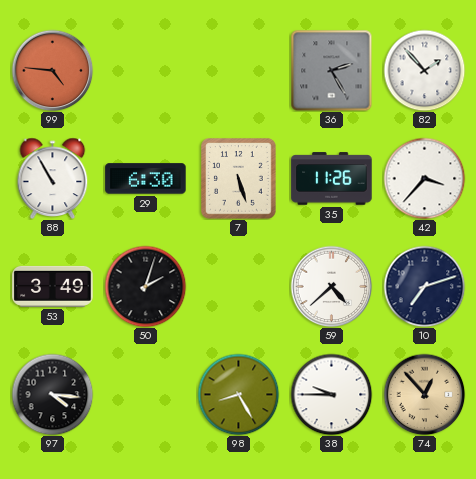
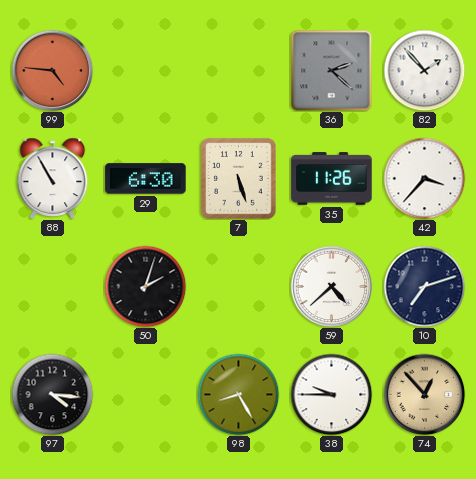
36: 2:25 -> 2:22
53: 3:49 -> none
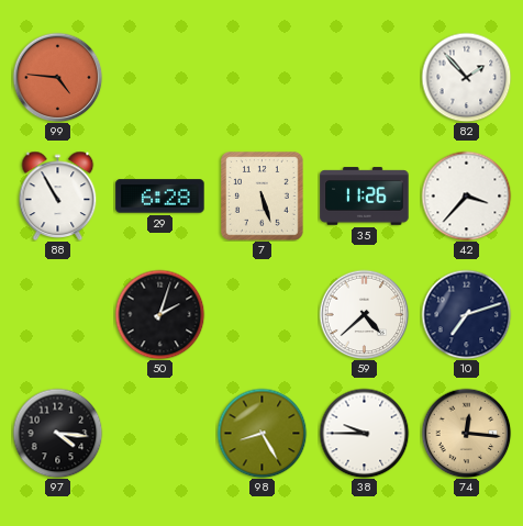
36: 2:22 -> none
29: 6:30 -> 6:28
74: 12:53 -> 12:16
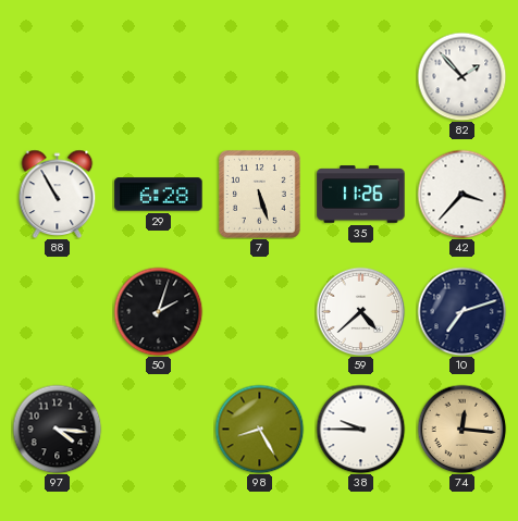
99: 4:46 -> none
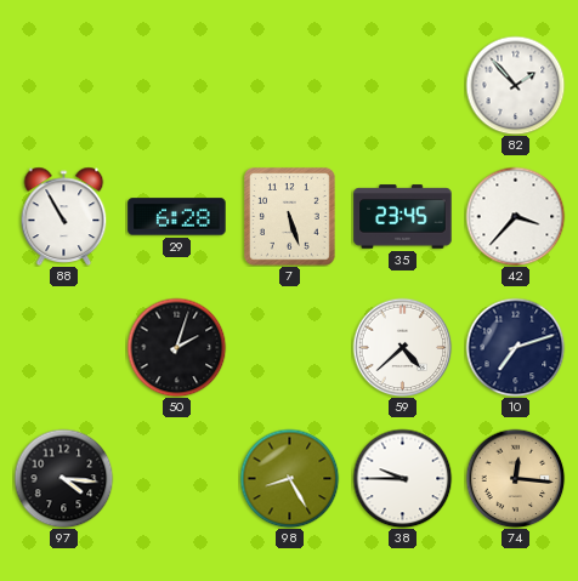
35: 11:26 -> 23:45
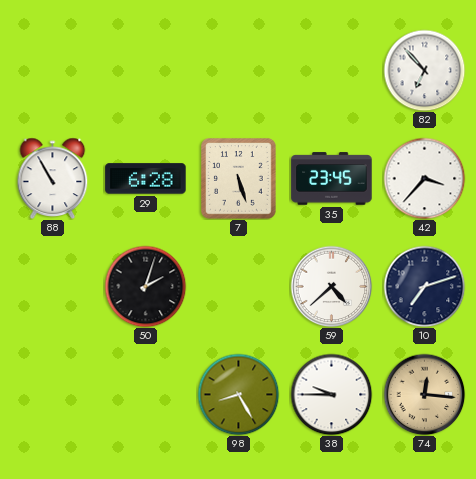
82: 1:53 -> 6:53
97: 4:16 -> none
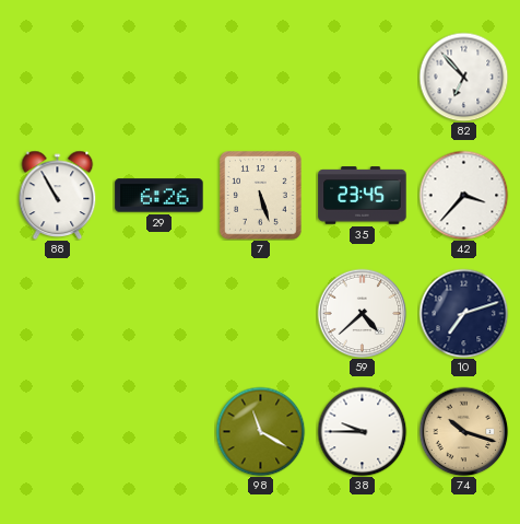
29: 6:28 -> 6:26
50: 2:03 -> none
98: 8:25 -> 11:20
74: 12:16 -> 10:18
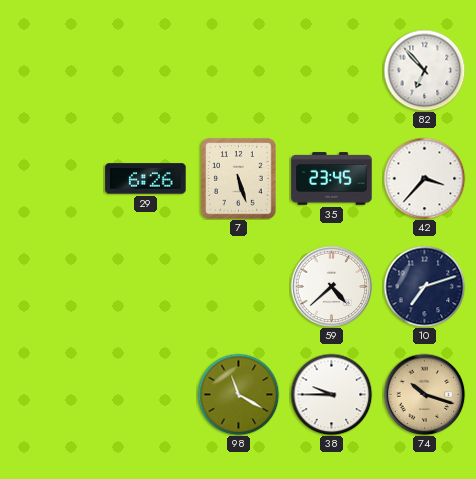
88: 10:55 -> none
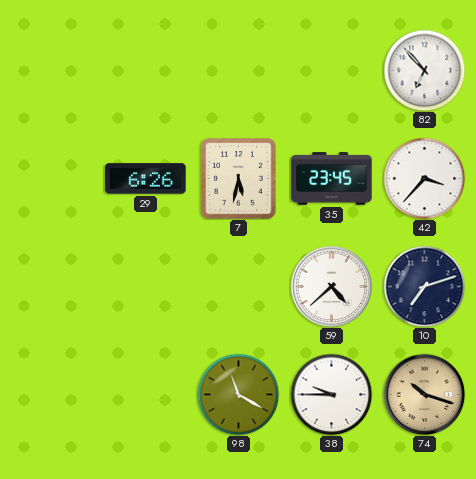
7: 5:27 -> 5:32
